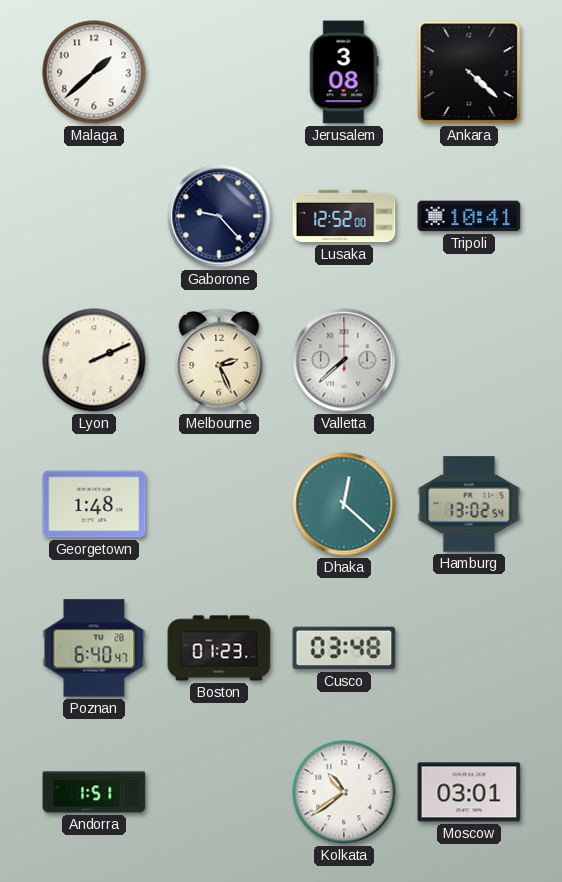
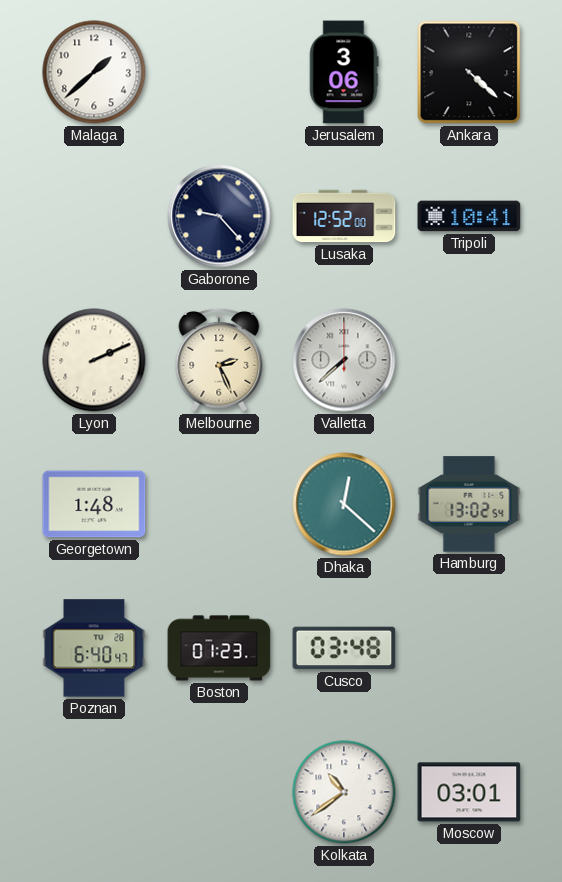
Jerusalem: 3:08 -> 3:06
Andorra: 1:51 -> none
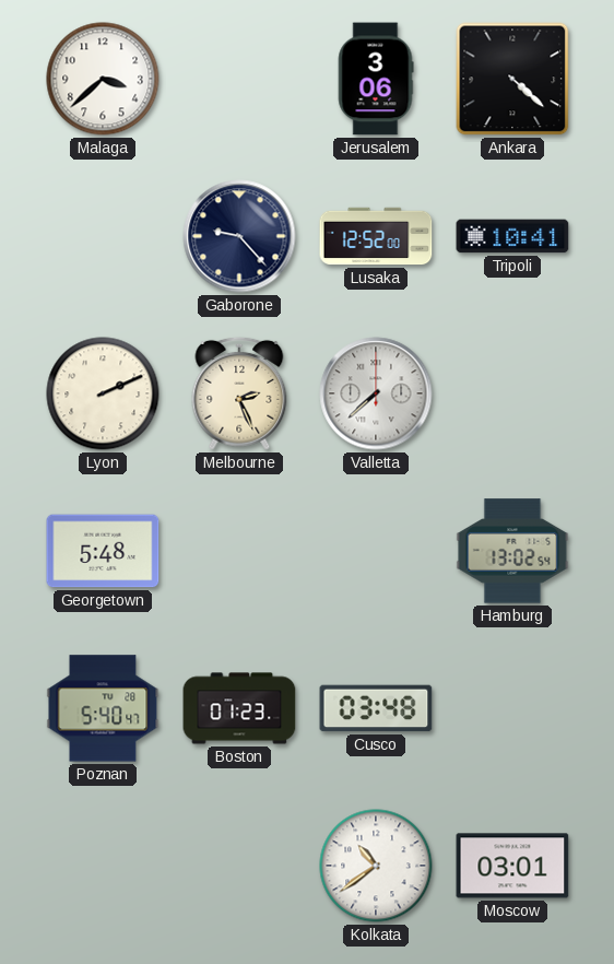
Malaga: 1:38 -> 3:38
Georgetown: 1:48 -> 5:48
Dhaka: 12:22 -> none
Poznan: 6:40 -> 5:40
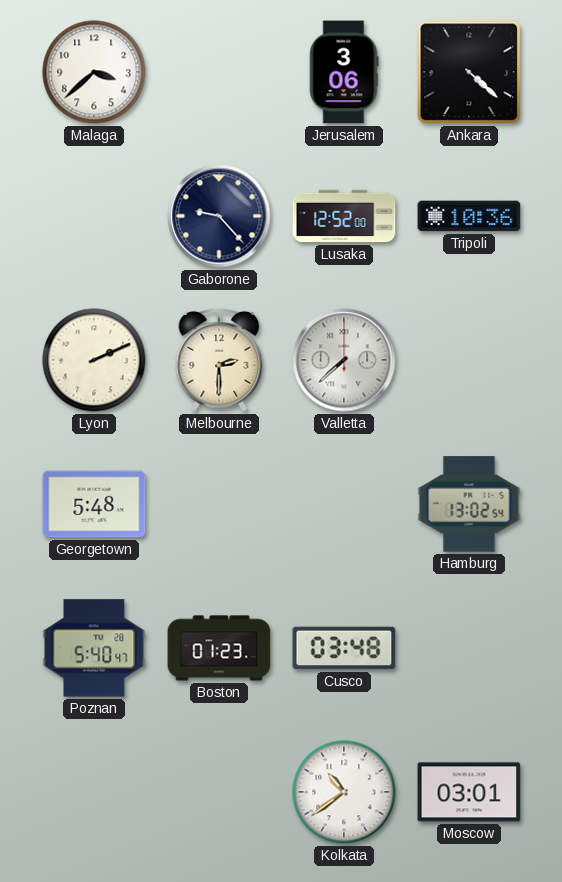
Tripoli: 10:41 -> 10:36
Melbourne: 2:26 -> 2:30
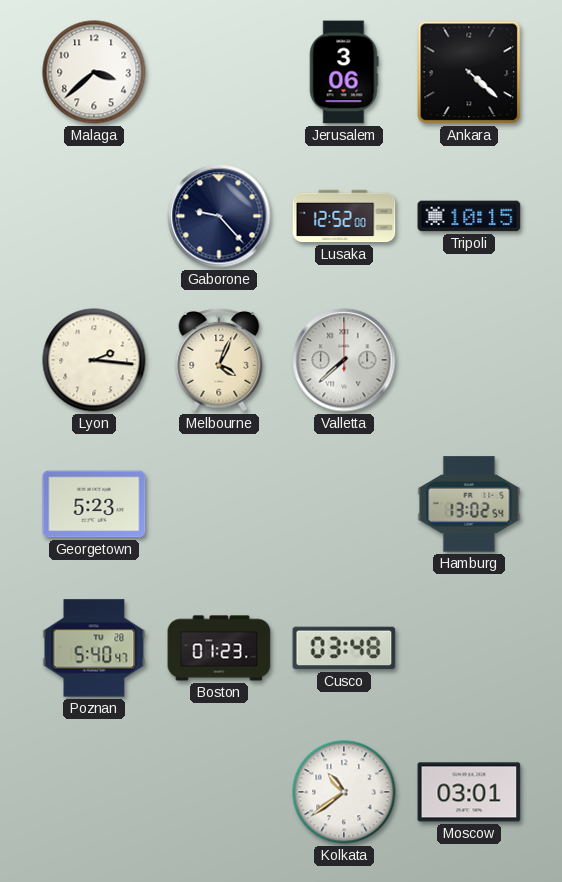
Tripoli: 10:36 -> 10:15
Lyon: 2:11 -> 2:16
Melbourne: 2:30 -> 4:04
Georgetown: 5:48 -> 5:23
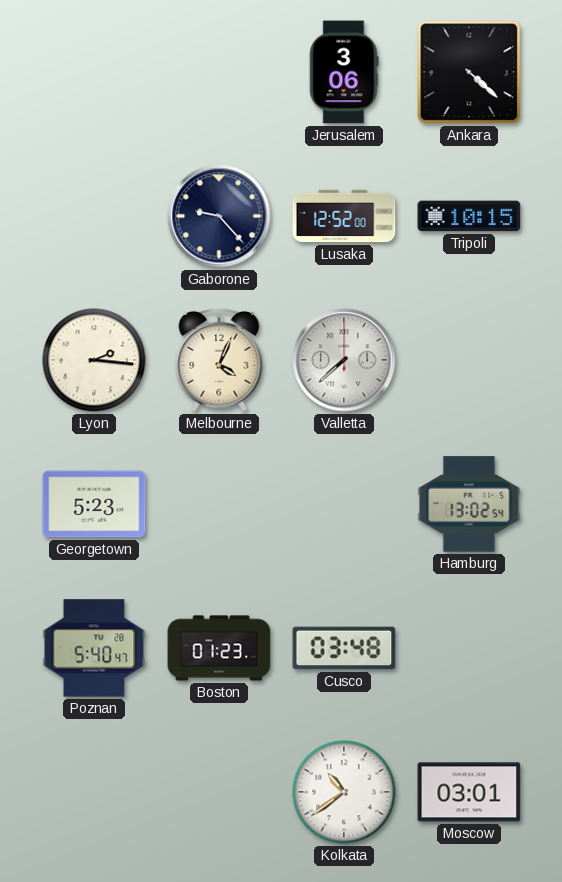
Malaga: 3:38 -> none
